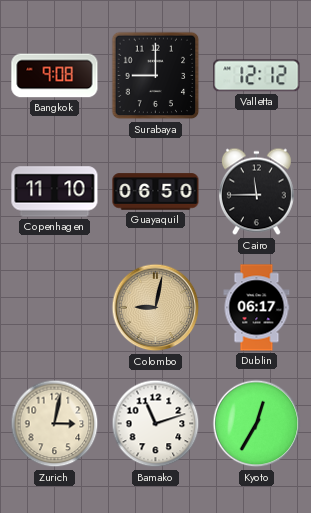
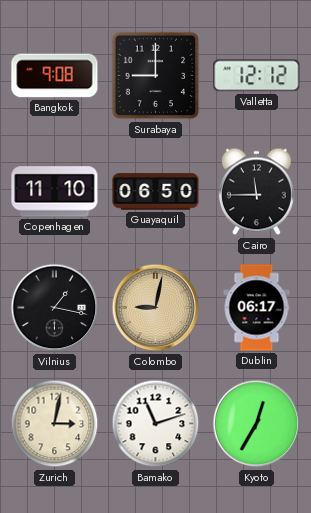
Vilnius: none -> 1:17
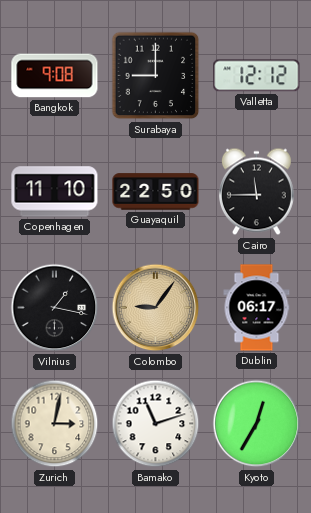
Guayaquil: 06:50 -> 22:50
Colombo: 9:02 -> 9:06
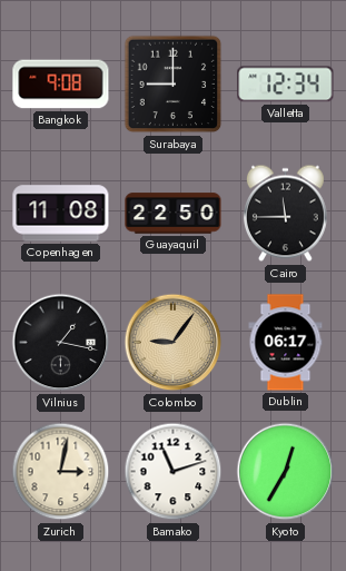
Valletta: 12:12 -> 12:34
Copenhagen: 11:10 -> 11:08
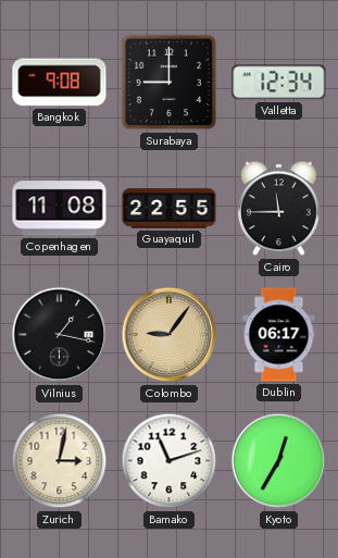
Guayaquil: 22:50 -> 22:55
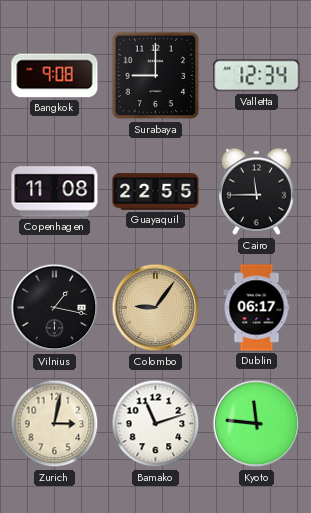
Kyoto: 12:35 -> 11:46
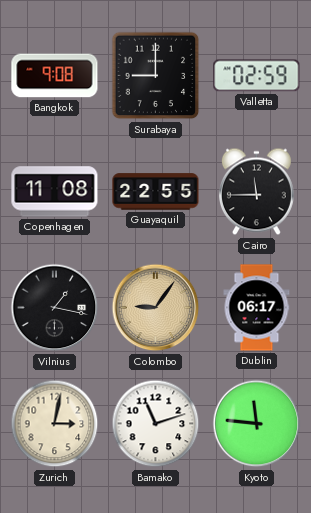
Valletta: 12:34 -> 02:59
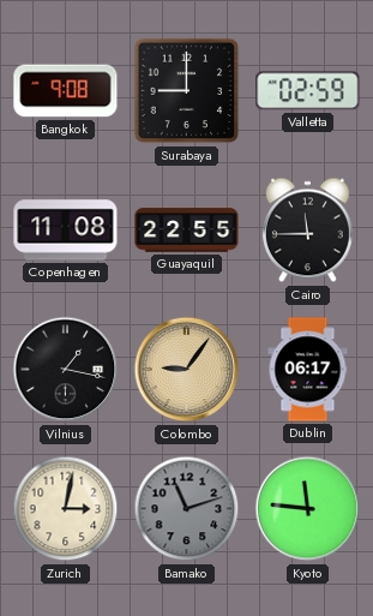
Bamako dial: white -> grey
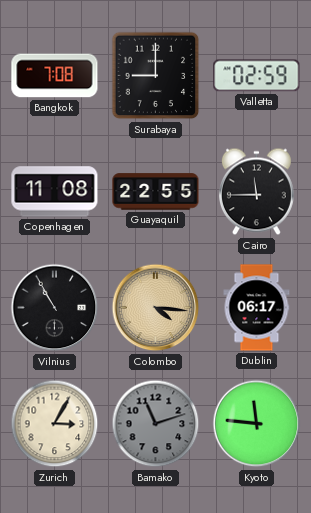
Bangkok: 9:08 -> 7:08
Vilnius: 1:17 -> 10:55
Colombo: 9:06 -> 4:16
Zurich: 3:02 -> 3:05
